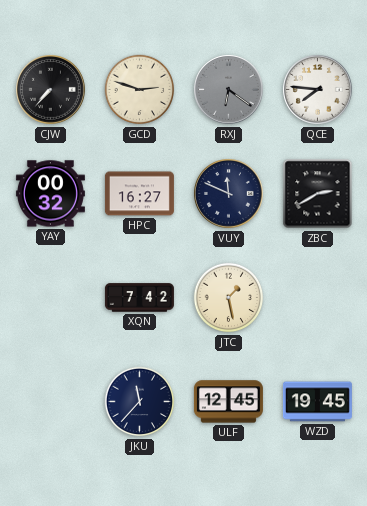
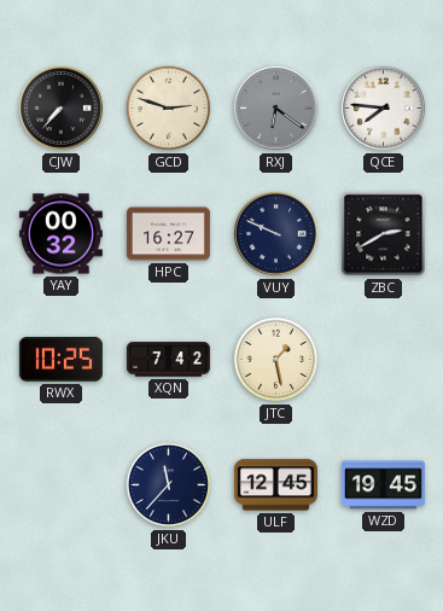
VUY: 11:49 -> 9:49
RWX: none -> 10:25
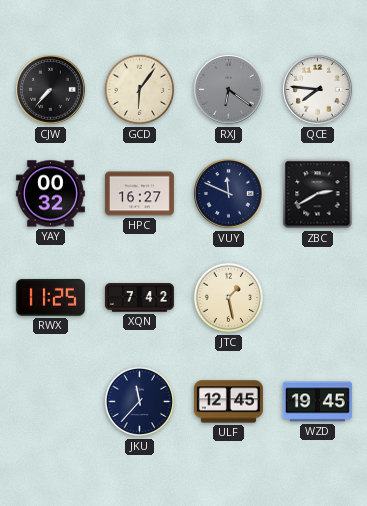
GCD: 2:48 -> 6:06
VUY: 9:49 -> 11:49
RWX: 10:25 -> 11:25
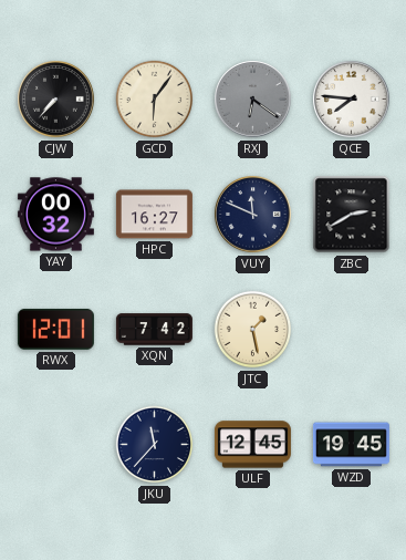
RWX: 11:25 -> 12:01
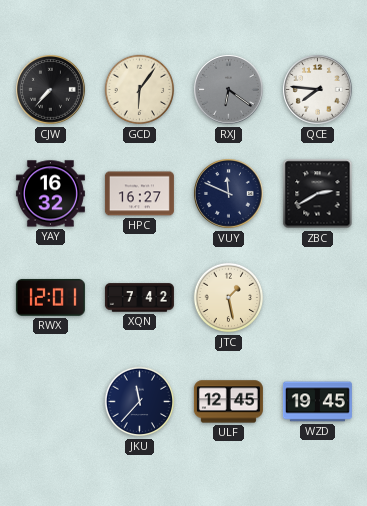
YAY: 00:32 -> 16:32
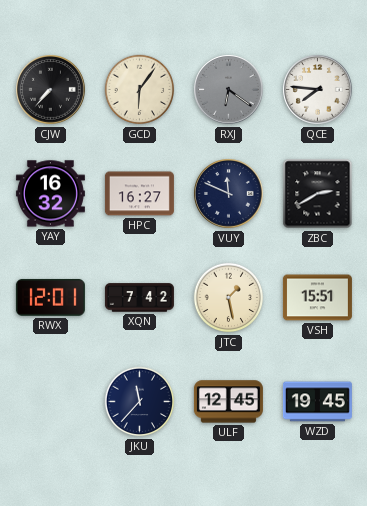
VSH: none -> 15:51
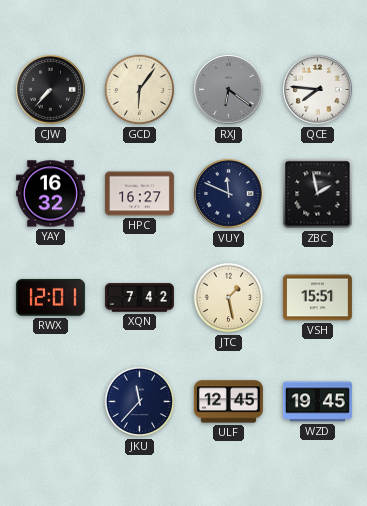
ZBC: 2:40 -> 1:58
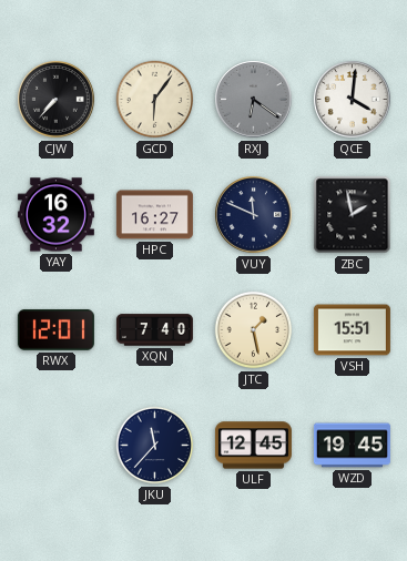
QCE: 7:46 -> 4:01
XQN: 7:42 -> 7:40
